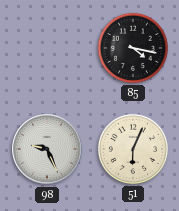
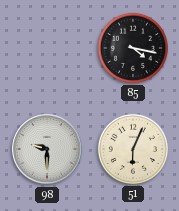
98: 9:26 -> 9:30
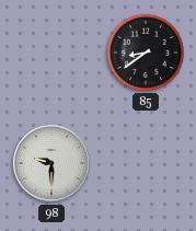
85: 4:17 -> 8:39
51: 6:04 -> none
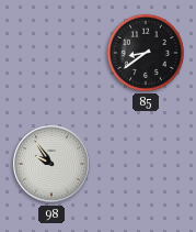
98: 9:30 -> 9:54
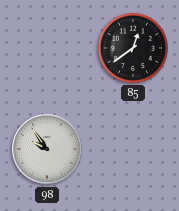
85: 8:39 -> 12:39
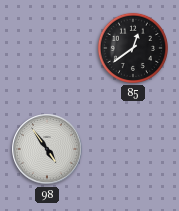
98: 9:54 -> 4:54
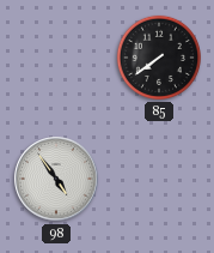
85: 12:39 -> 7:39
